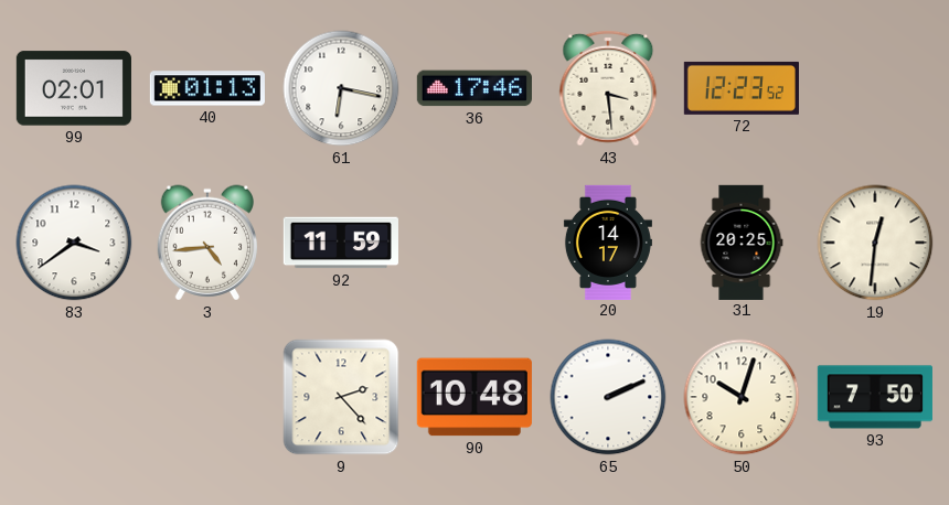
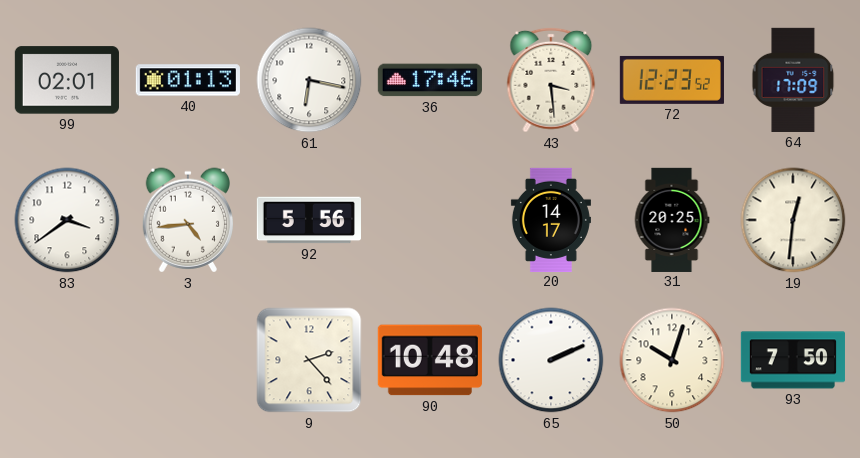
64: none -> 17:09
92: 11:59 -> 5:56
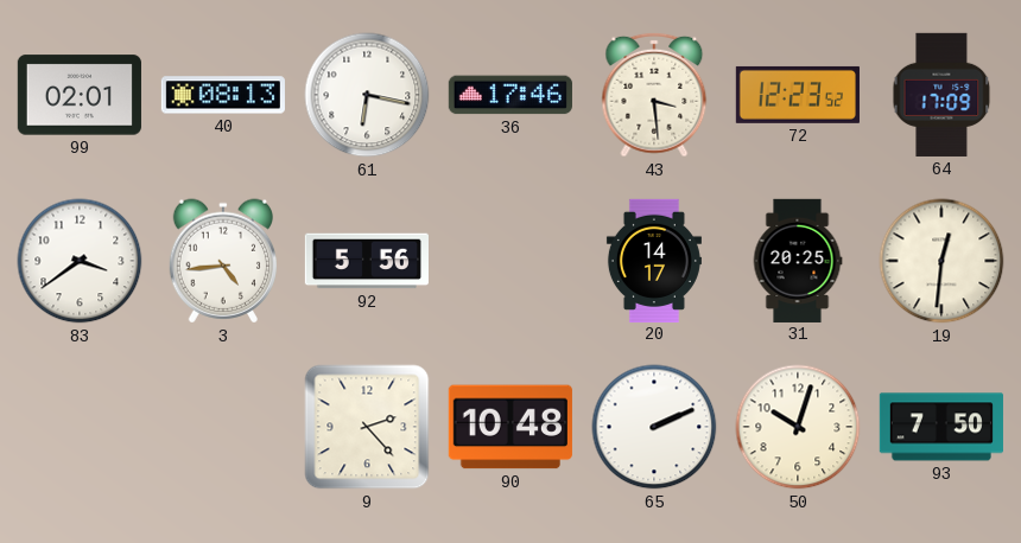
40: 01:13 -> 08:13
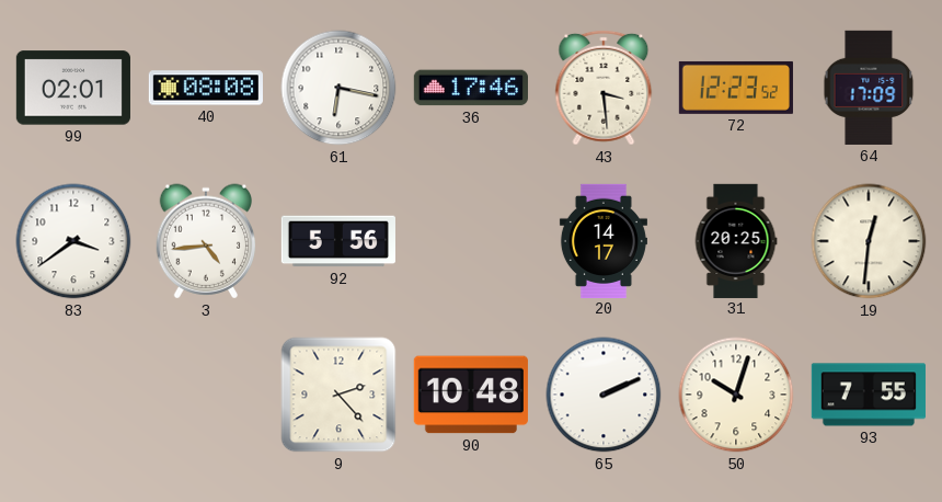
40: 08:13 -> 08:08
93: 7:50 -> 7:55
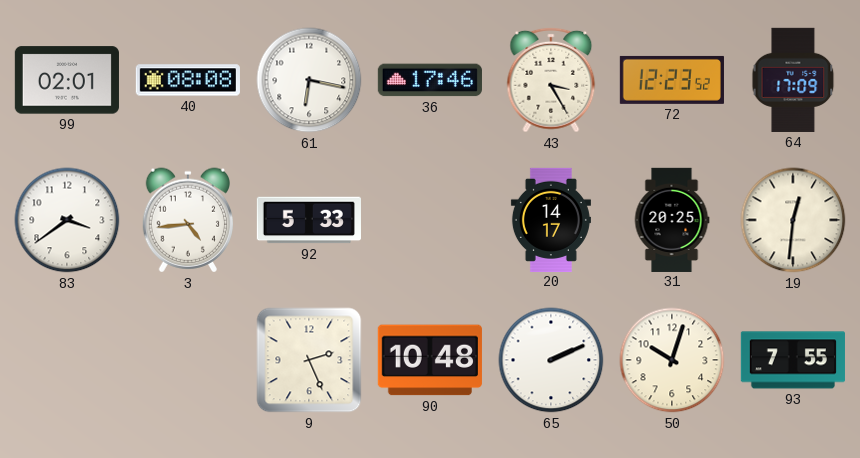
43: 3:29 -> 3:25
92: 5:56 -> 5:33
9: 2:23 -> 2:26
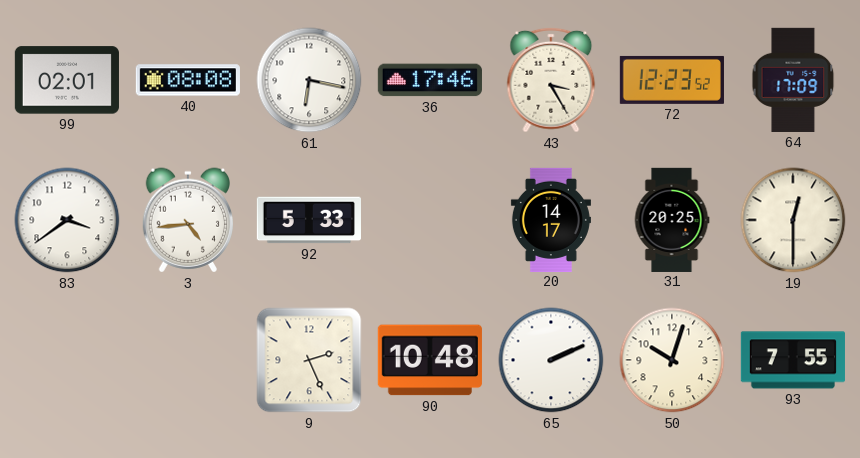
19: 12:31 -> 12:30
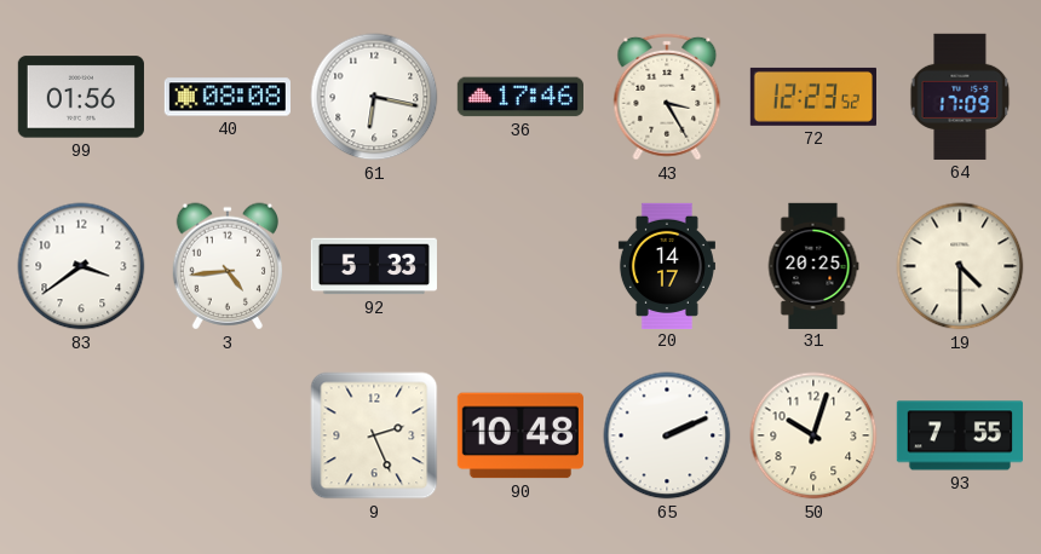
99: 02:01 -> 01:56
19: 12:30 -> 4:30
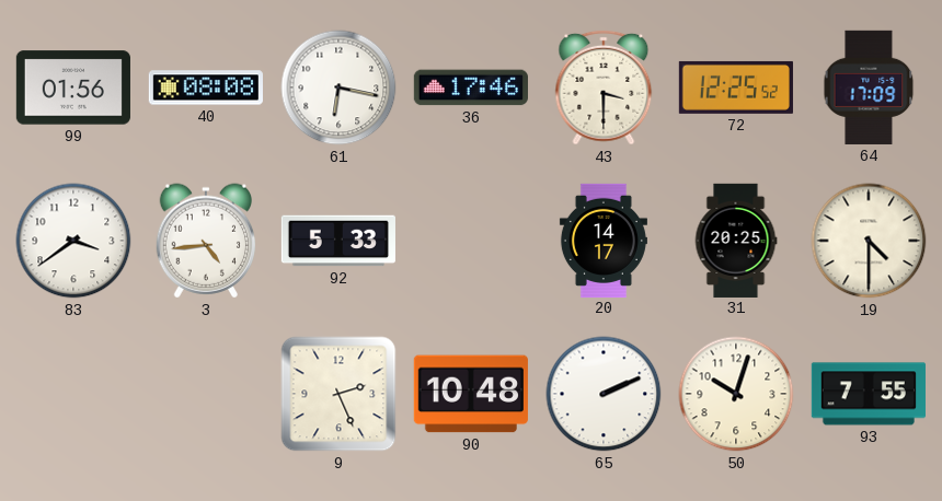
43: 3:25 -> 3:30
72: 12:23 -> 12:25
